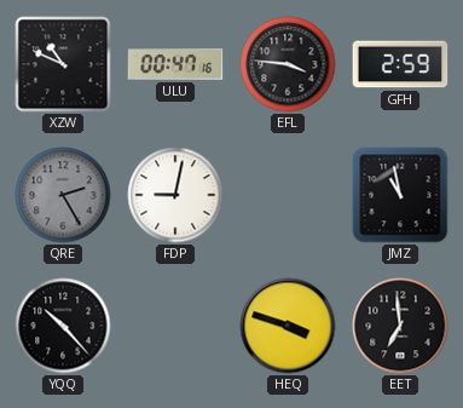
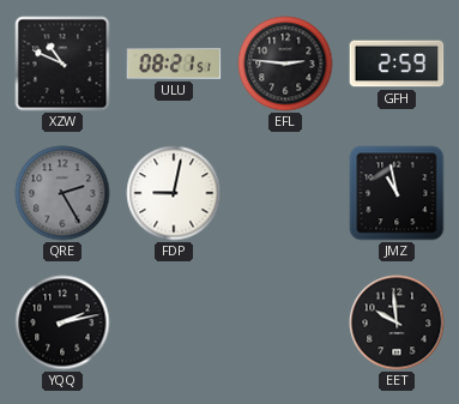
ULU: 00:47 -> 08:21
EFL: 3:46 -> 2:46
YQQ: 10:23 -> 2:13
HEQ: 3:48 -> none
EET: 6:59 -> 9:59
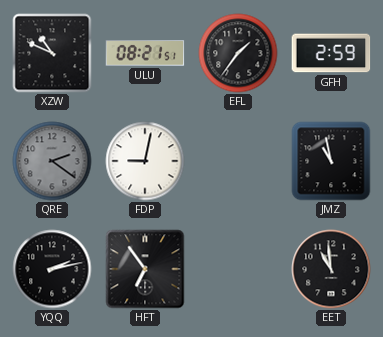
EFL: 2:46 -> 1:36
QRE: 2:25 -> 2:21
HFT: none -> 6:54
EET: 9:59 -> 10:59
